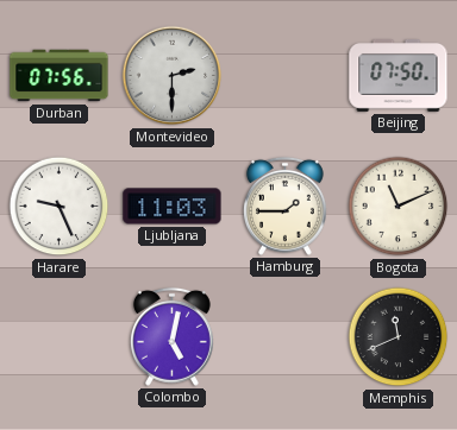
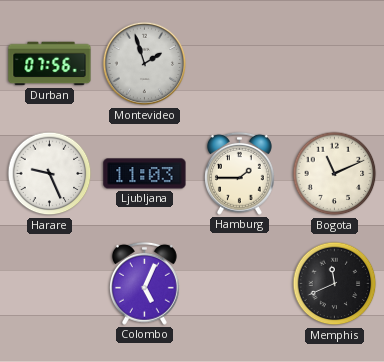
Montevideo: 2:30 -> 1:57
Beijing: 07:50 -> none
Colombo: 5:02 -> 5:04
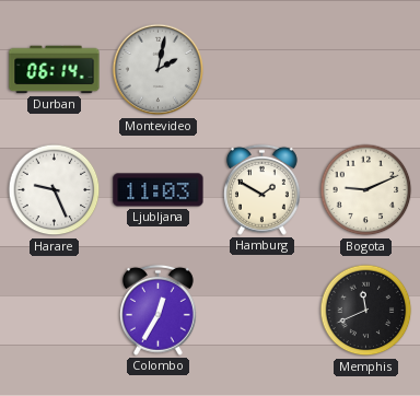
Durban: 07:56 -> 06:14
Montevideo: 1:57 -> 2:02
Hamburg: 1:45 -> 1:50
Bogota: 11:11 -> 9:11
Colombo: 5:04 -> 12:35
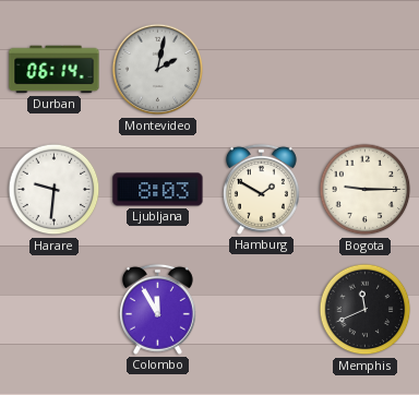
Harare: 9:26 -> 9:31
Ljubljana: 11:03 -> 8:03
Bogota: 9:11 -> 9:15
Colombo: 12:35 -> 11:55
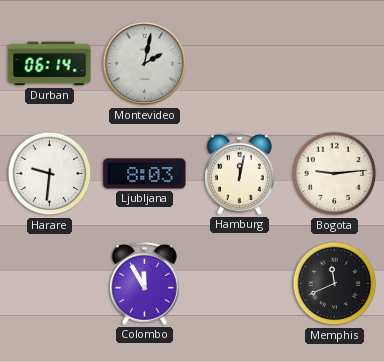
Hamburg: 1:50 -> 12:02
Bogota: 9:15 -> 9:14
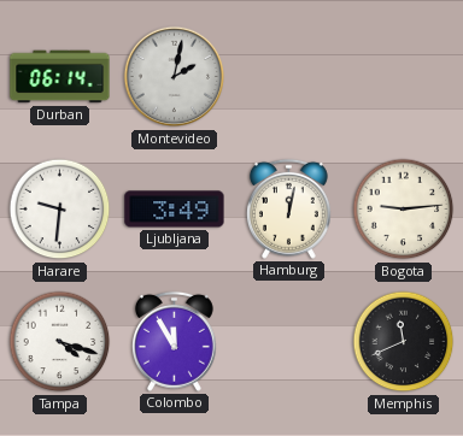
Ljubljana: 8:03 -> 3:49
Tampa: none -> 4:18
